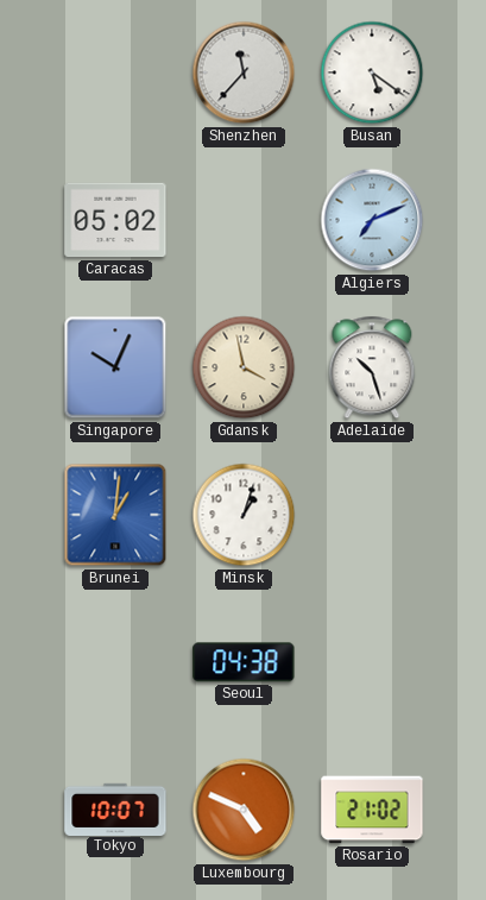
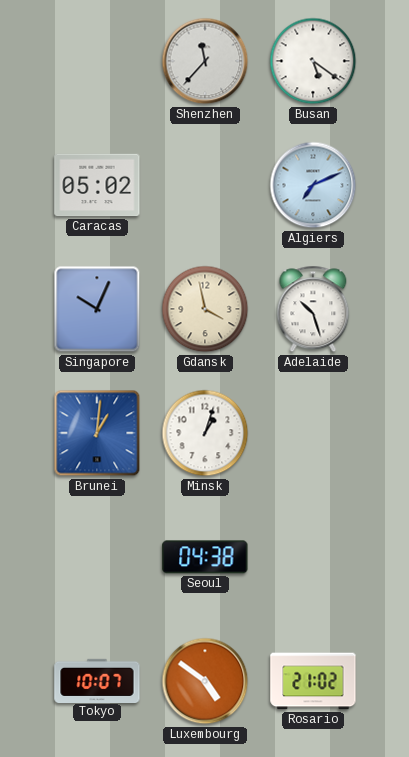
Luxembourg: 4:49 -> 4:51
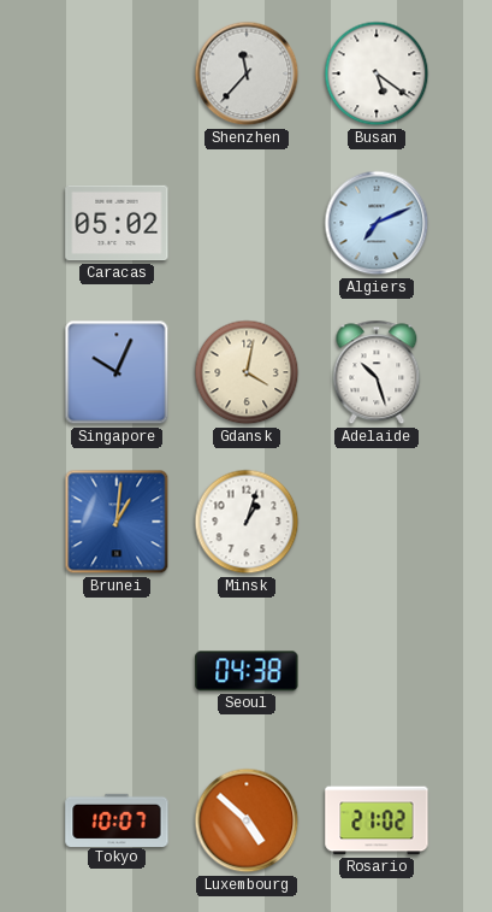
Gdansk: 3:58 -> 4:02
Luxembourg: 4:51 -> 4:52
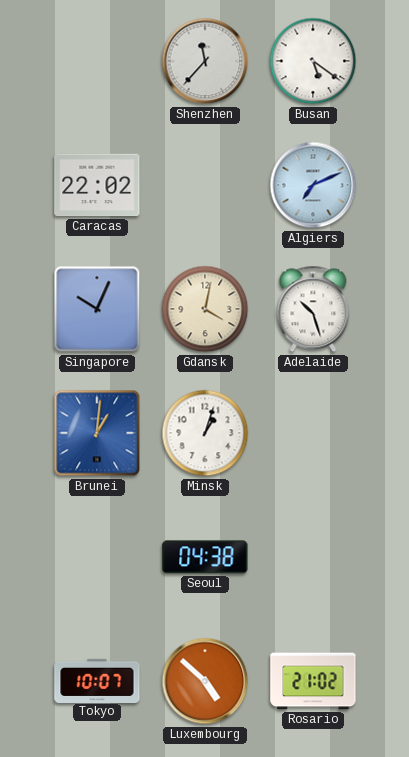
Caracas: 05:02 -> 22:02
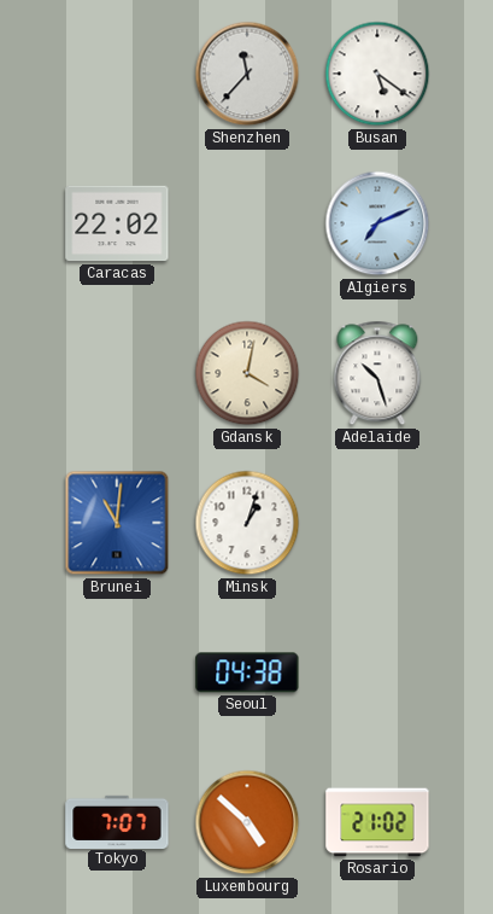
Singapore: 10:04 -> none
Brunei: 1:01 -> 11:01
Tokyo: 10:07 -> 7:07
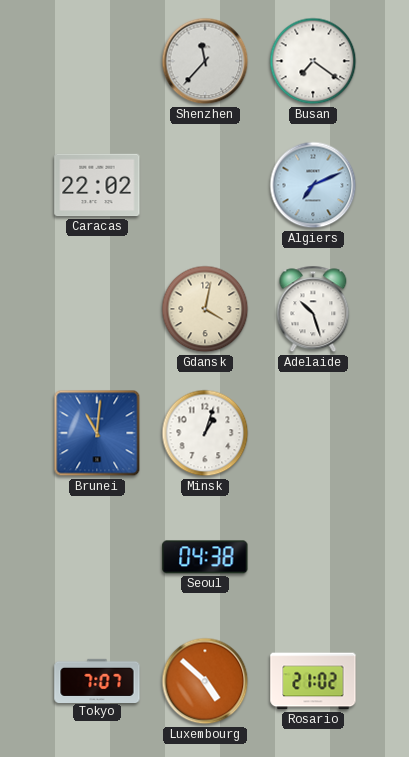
Busan: 5:21 -> 7:21
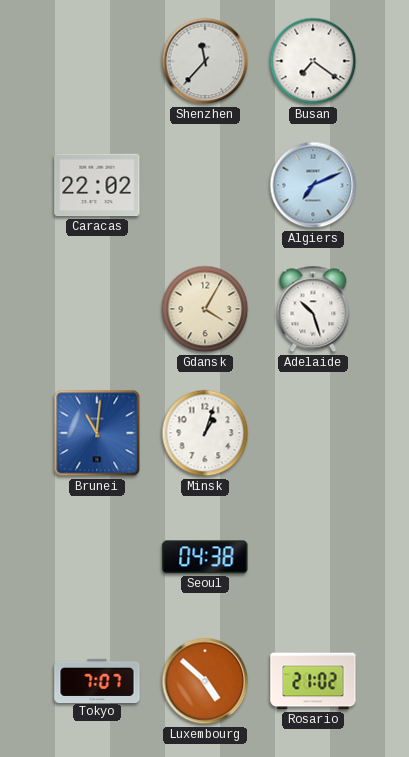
Gdansk: 4:02 -> 4:05
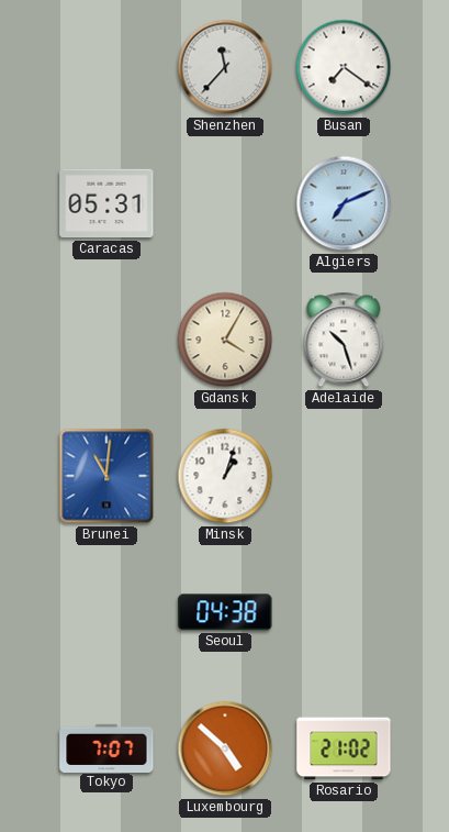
Caracas: 22:02 -> 05:31
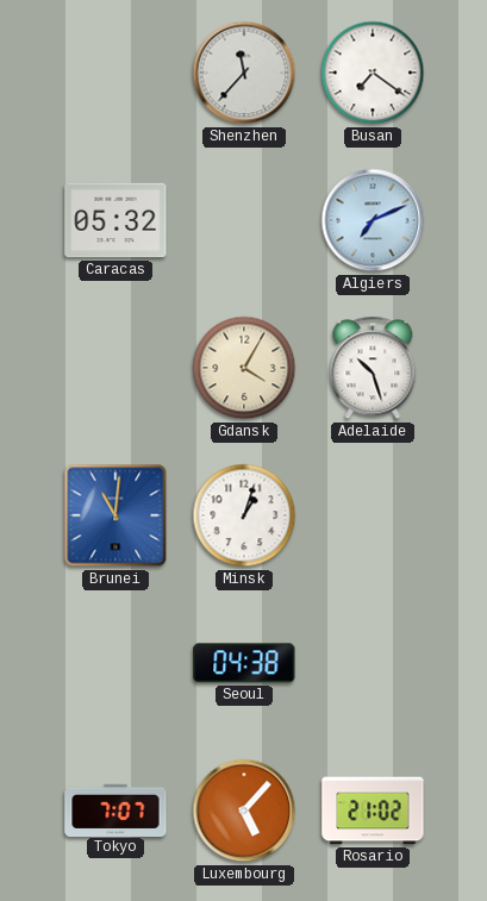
Caracas: 05:31 -> 05:32
Luxembourg: 4:52 -> 5:07
